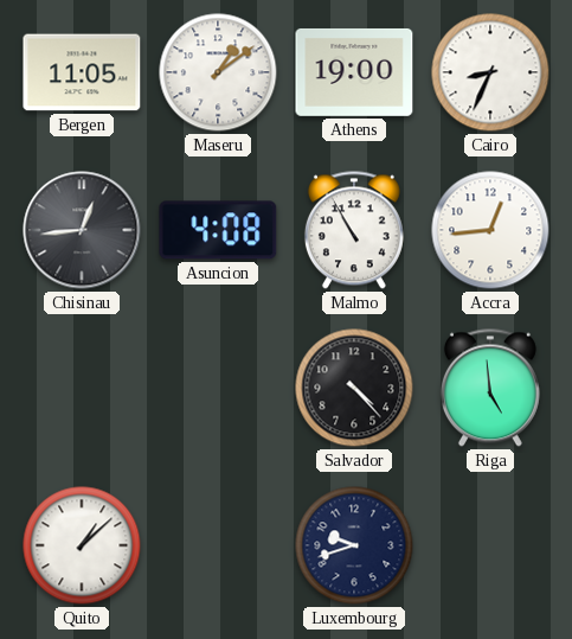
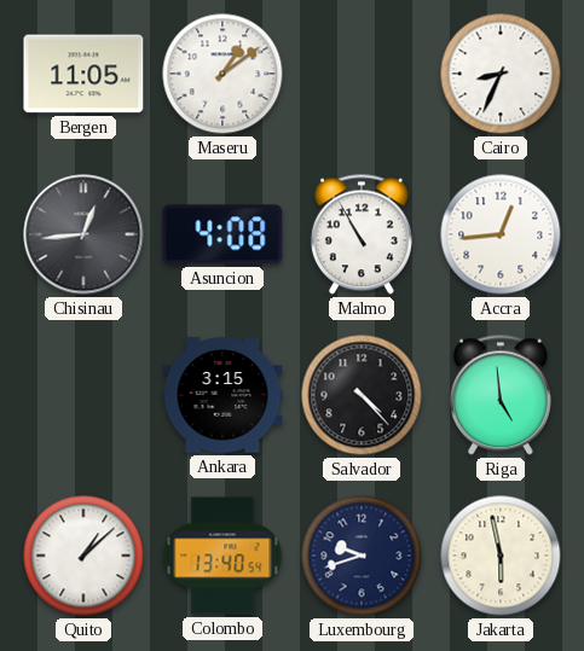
Athens: 19:00 -> none
Ankara: none -> 3:15
Colombo: none -> 13:40
Jakarta: none -> 5:58
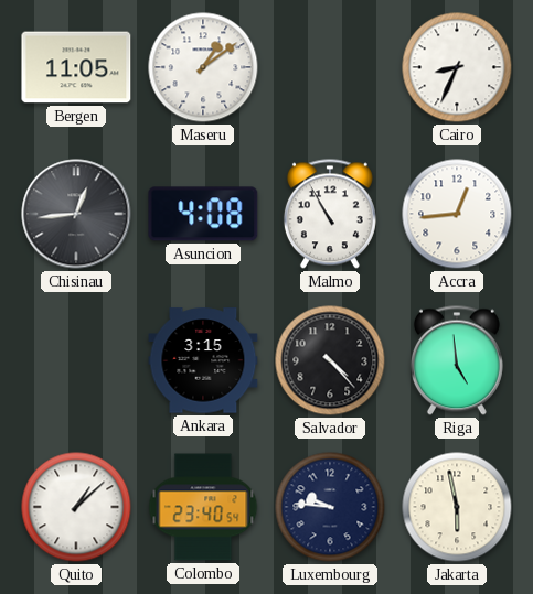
Colombo: 13:40 -> 23:40
Luxembourg: 9:42 -> 9:46
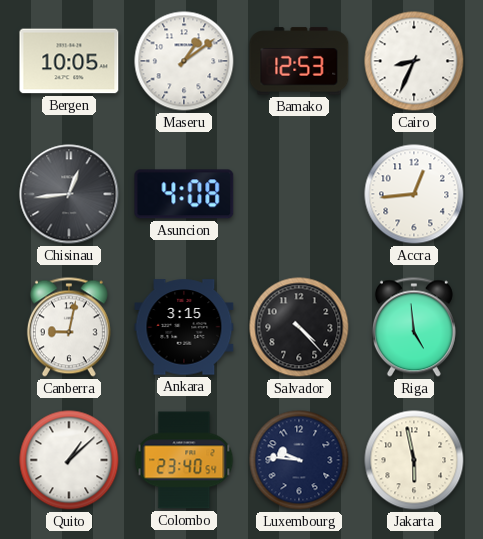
Bergen: 11:05 -> 10:05
Bamako: none -> 12:53
Malmo: 10:55 -> none
Canberra: none -> 9:02
